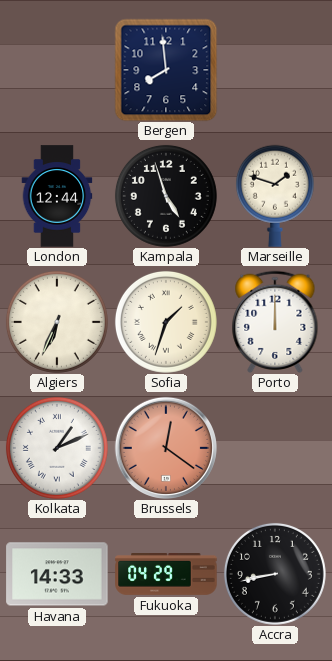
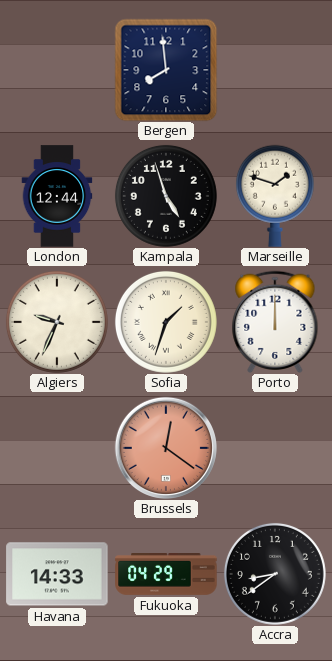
Algiers: 6:34 -> 9:34
Kolkata: 1:11 -> none
Accra: 8:43 -> 8:39
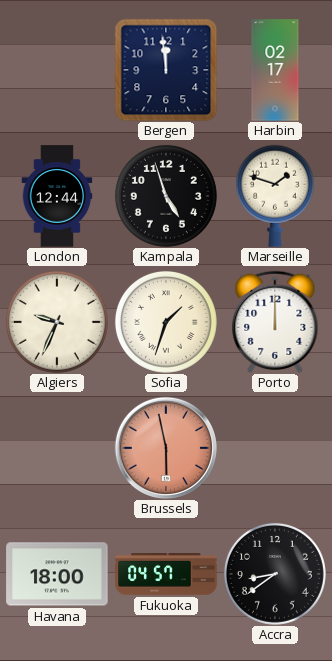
Bergen: 7:59 -> 11:59
Harbin: none -> 02:17
Brussels: 12:21 -> 5:58
Havana: 14:33 -> 18:00
Fukuoka: 04:29 -> 04:57
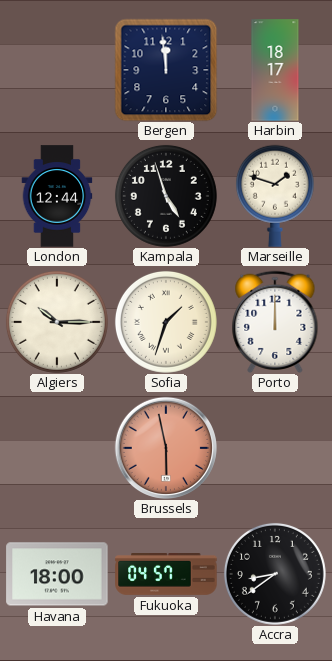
Harbin: 02:17 -> 18:17
Algiers: 9:34 -> 10:15
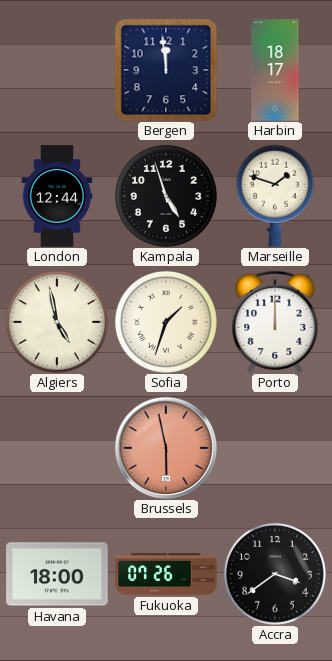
Algiers: 10:15 -> 4:58
Fukuoka: 04:57 -> 07:26
Accra: 8:39 -> 3:39
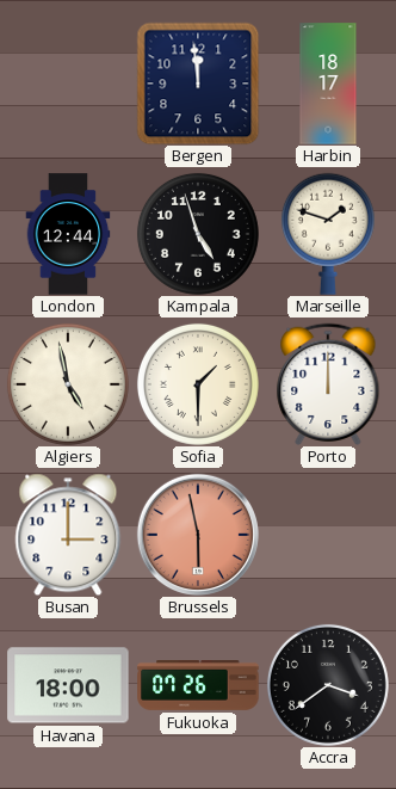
Sofia: 1:33 -> 1:30
Busan: none -> 3:00
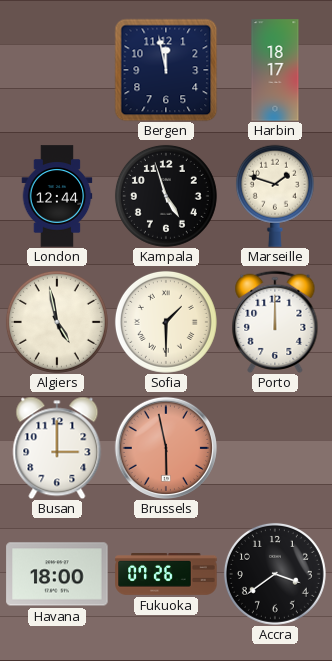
Bergen: 11:59 -> 11:58
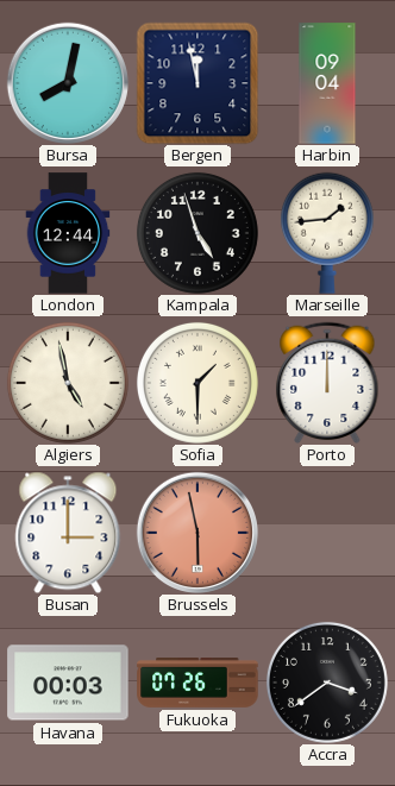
Bursa: none -> 8:02
Harbin: 18:17 -> 09:04
Marseille: 1:48 -> 1:44
Havana: 18:00 -> 00:03
